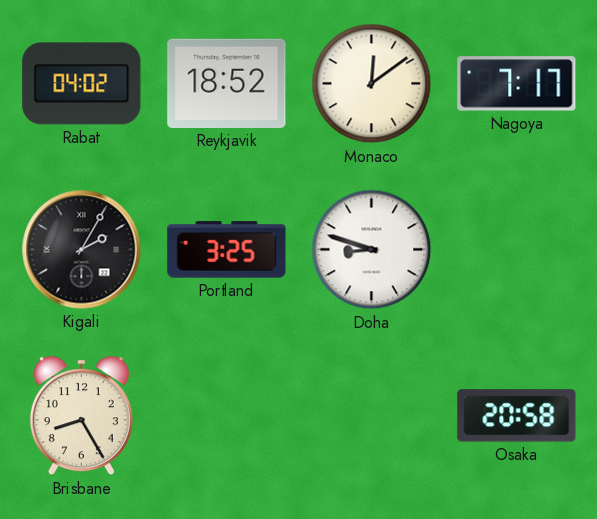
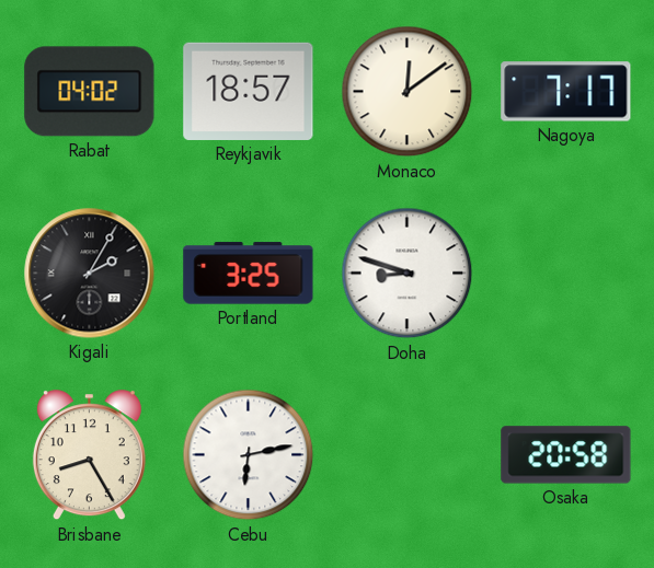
Reykjavik: 18:52 -> 18:57
Cebu: none -> 6:13
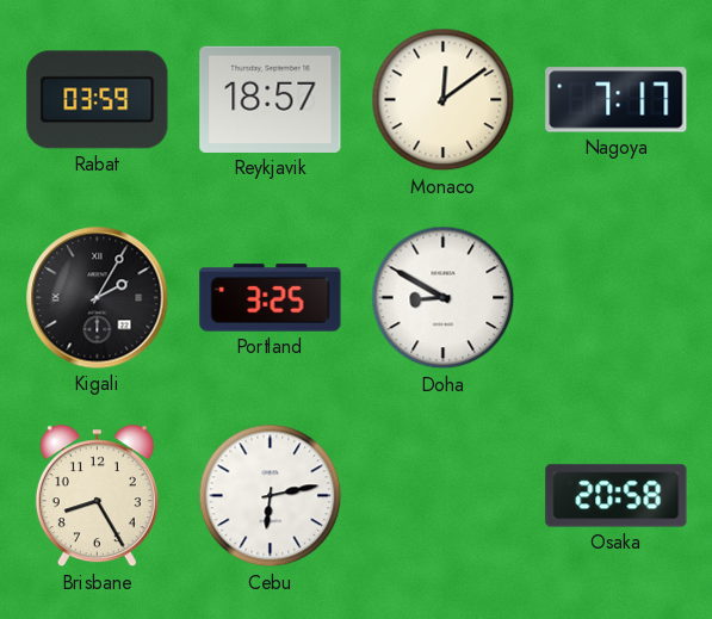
Rabat: 04:02 -> 03:59
Doha: 8:48 -> 8:50
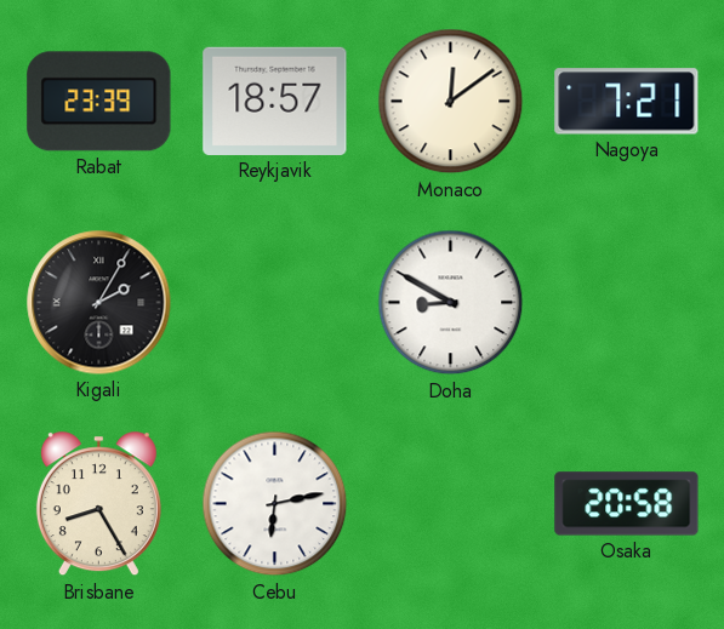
Rabat: 03:59 -> 23:39
Nagoya: 7:17 -> 7:21
Portland: 3:25 -> none
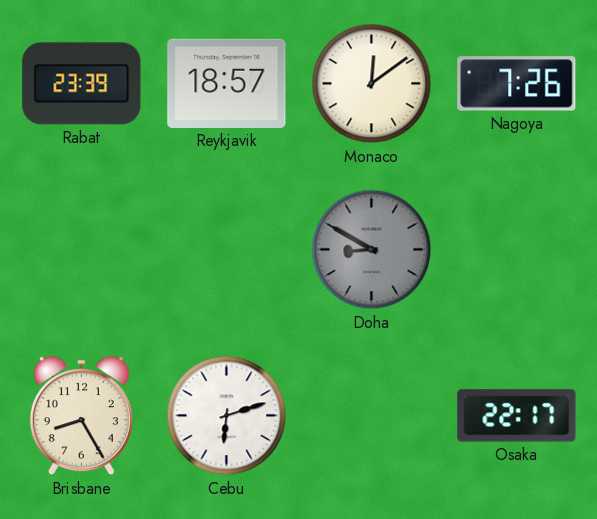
Nagoya: 7:21 -> 7:26
Kigali: 2:05 -> none
Doha dial: white -> grey
Cebu: 6:13 -> 6:12
Osaka: 20:58 -> 22:17
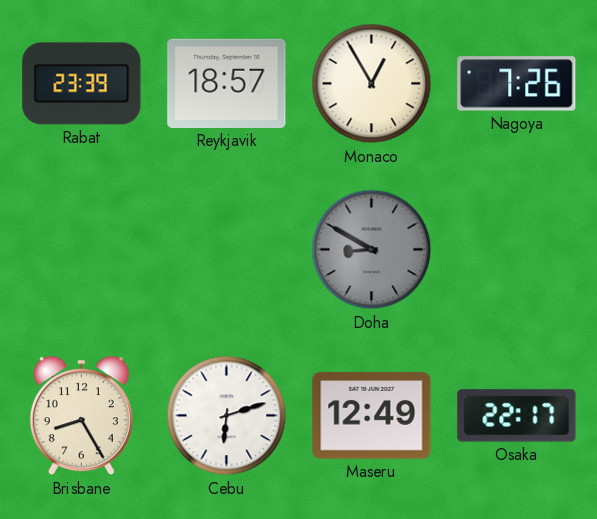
Monaco: 12:09 -> 12:55
Maseru: none -> 12:49
